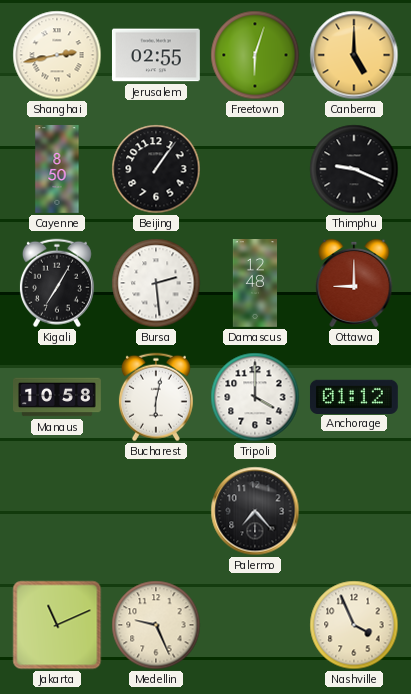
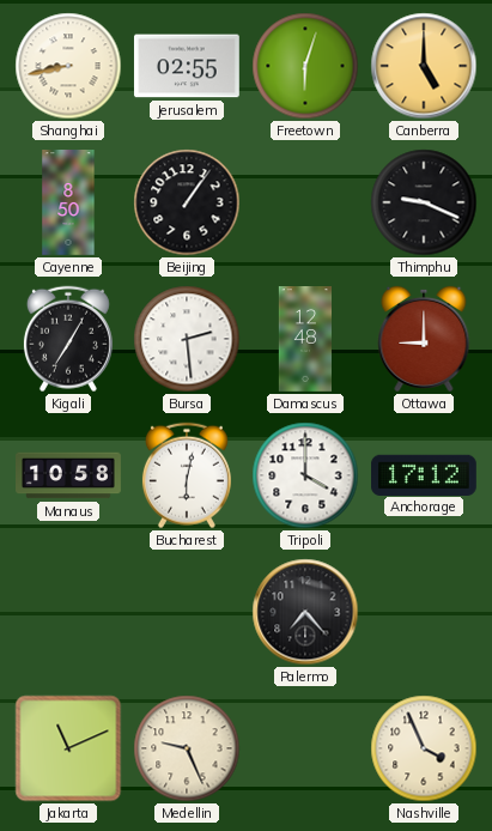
Shanghai: 2:43 -> 8:43
Anchorage: 01:12 -> 17:12
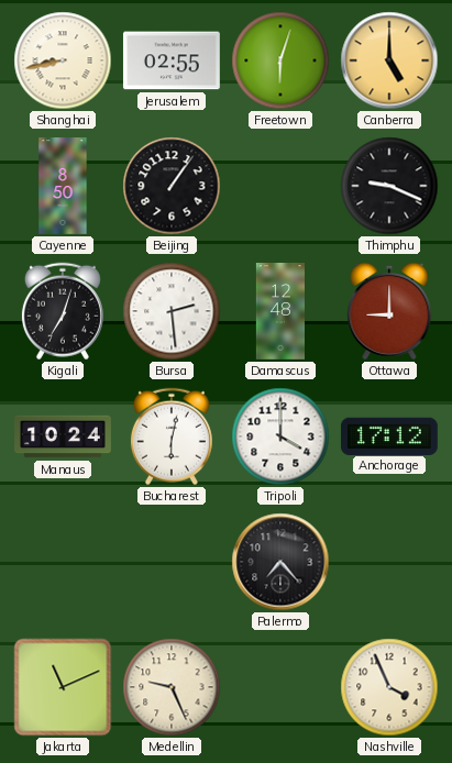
Kigali: 7:05 -> 7:03
Manaus: 10:58 -> 10:24
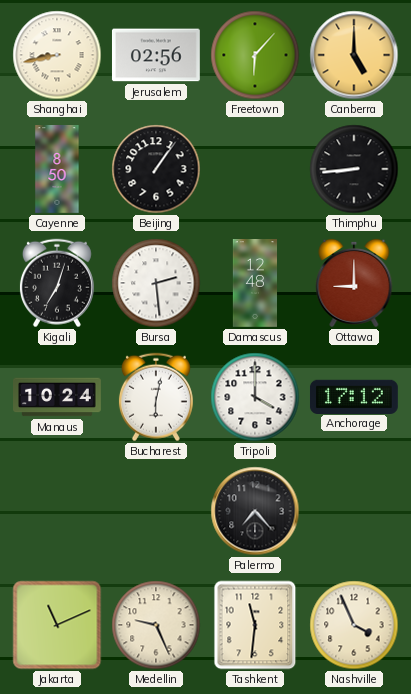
Jerusalem: 02:55 -> 02:56
Freetown: 6:03 -> 6:07
Thimphu: 9:19 -> 8:44
Tashkent: none -> 11:31
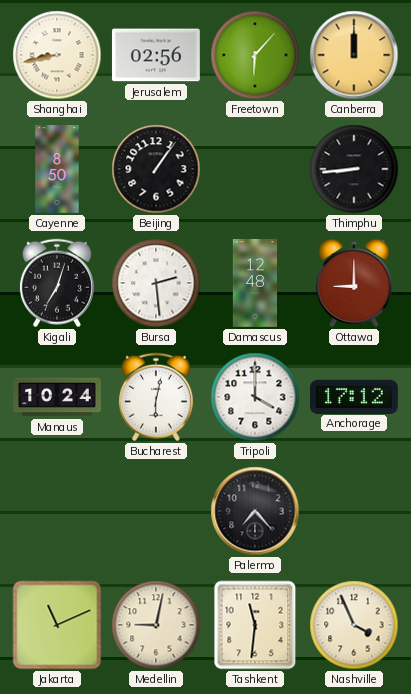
Canberra: 5:00 -> 12:00
Medellin: 9:26 -> 9:02
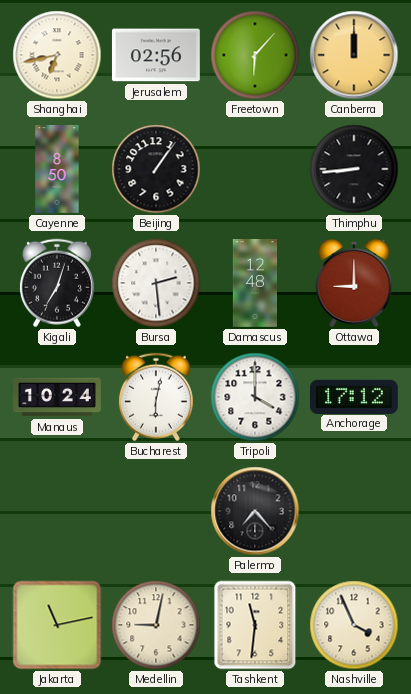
Shanghai: 8:43 -> 6:43
Jakarta: 11:11 -> 11:13
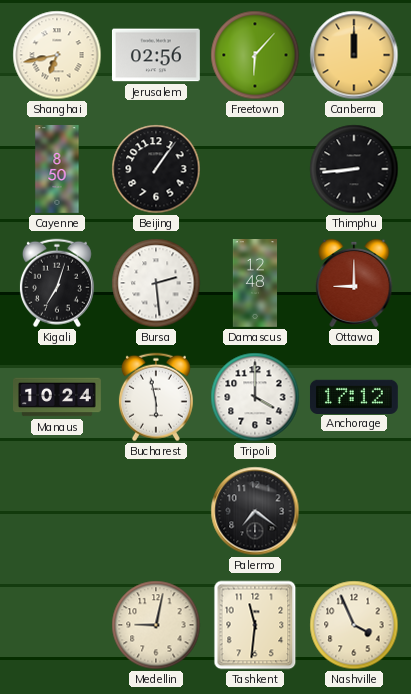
Bucharest: 6:02 -> 5:58
Palermo: 7:23 -> 7:21
Jakarta: 11:13 -> none
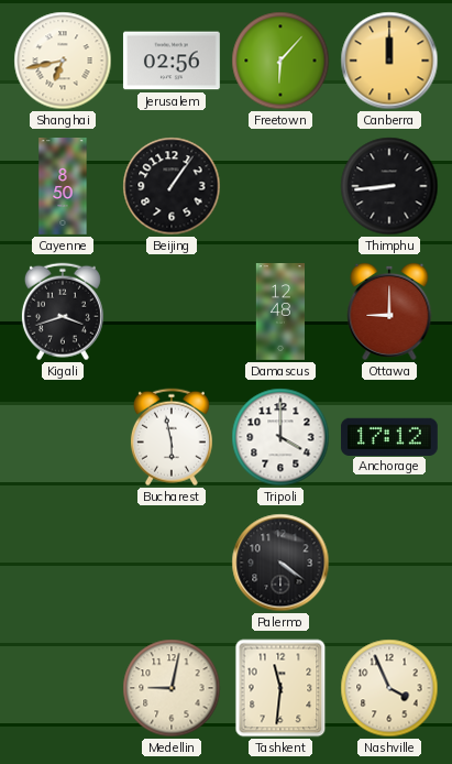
Kigali: 7:03 -> 3:42
Bursa: 2:29 -> none
Manaus: 10:24 -> none
Palermo: 7:21 -> 4:21
